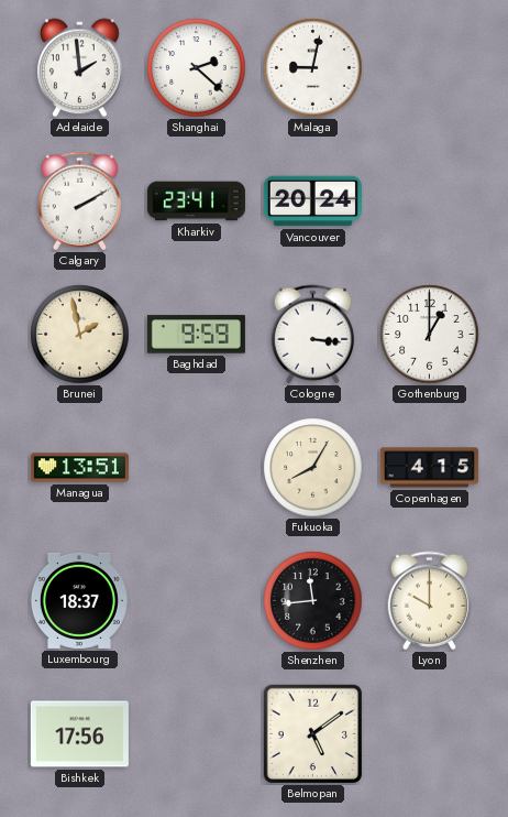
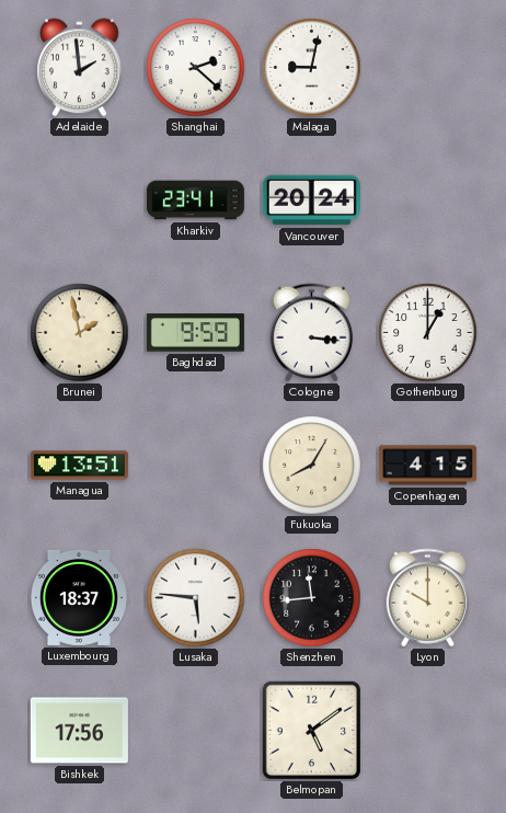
Calgary: 2:10 -> none
Lusaka: none -> 5:46
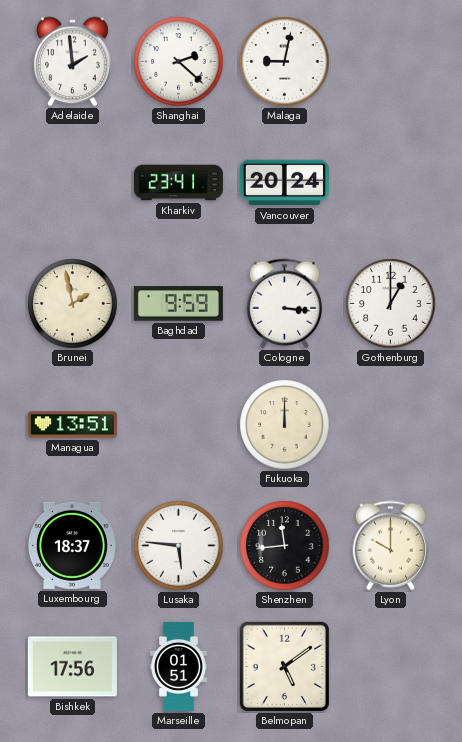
Fukuoka: 8:05 -> 12:00
Copenhagen: 4:15 -> none
Marseille: none -> 01:51
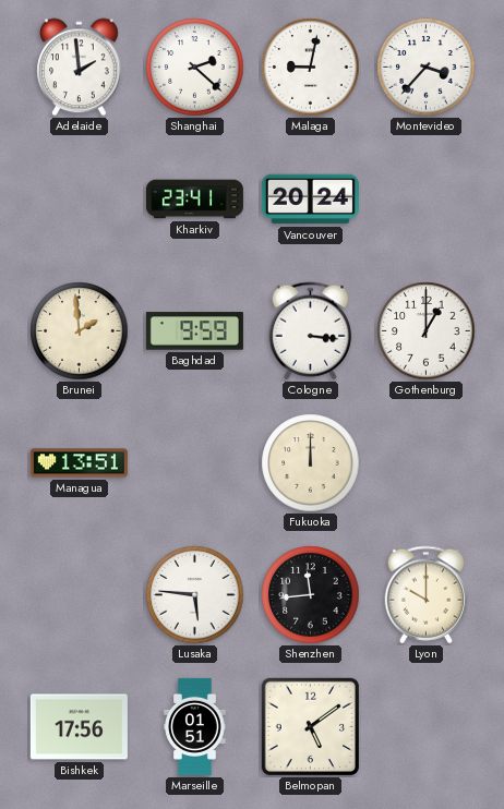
Montevideo: none -> 3:37
Brunei: 1:58 -> 1:59
Luxembourg: 18:37 -> none
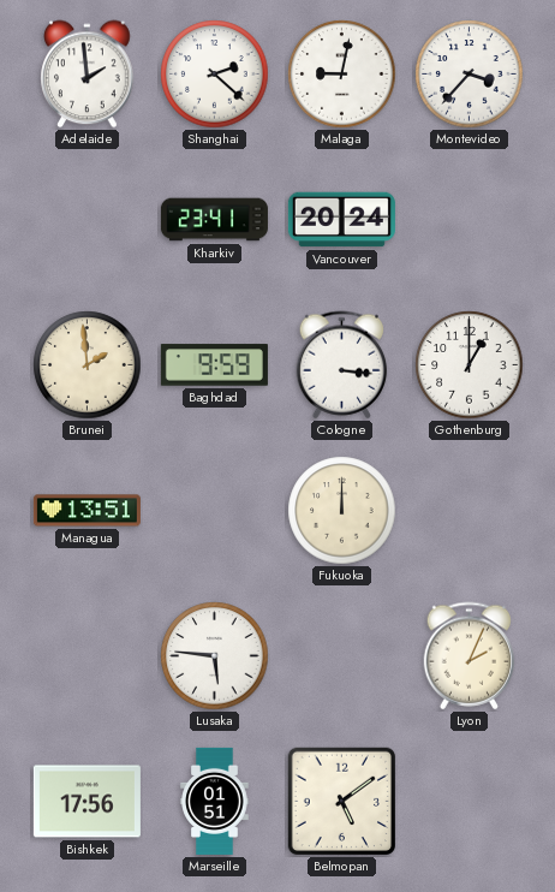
Shenzhen: 11:44 -> none
Lyon: 10:00 -> 2:04
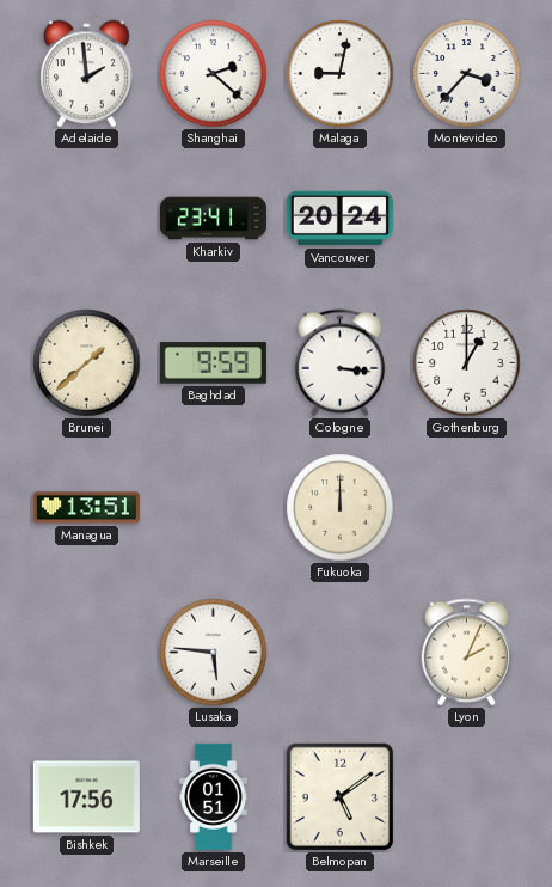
Brunei: 1:59 -> 1:38
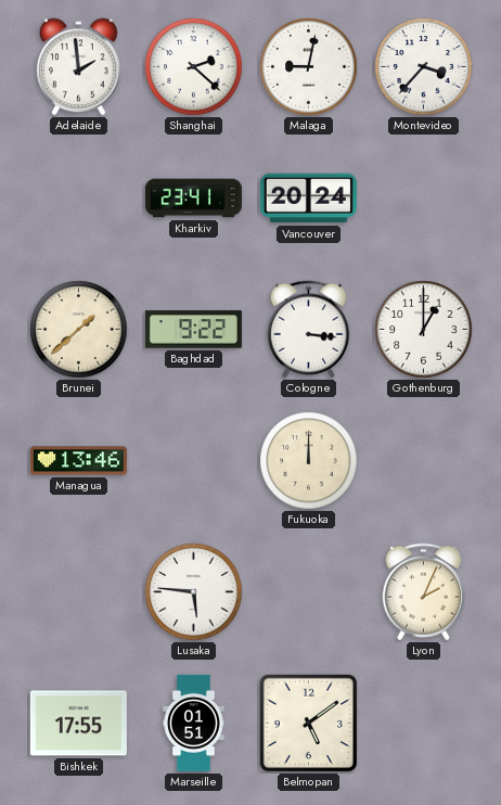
Baghdad: 9:59 -> 9:22
Managua: 13:51 -> 13:46
Bishkek: 17:56 -> 17:55
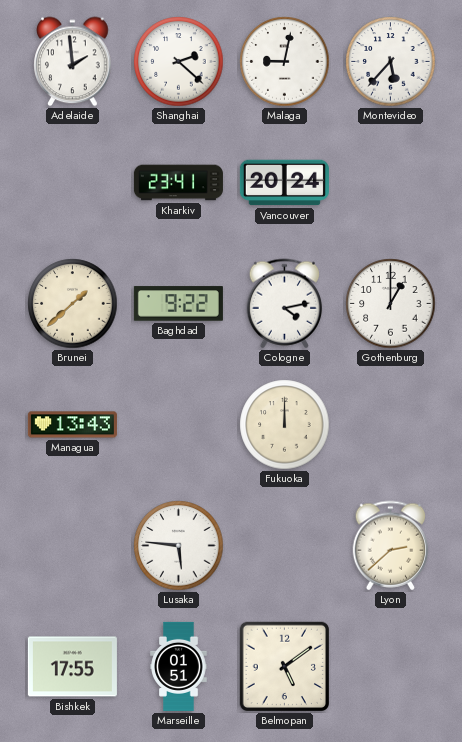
Montevideo: 3:37 -> 5:37
Cologne: 3:16 -> 4:13
Managua: 13:46 -> 13:43
Lyon: 2:04 -> 2:38
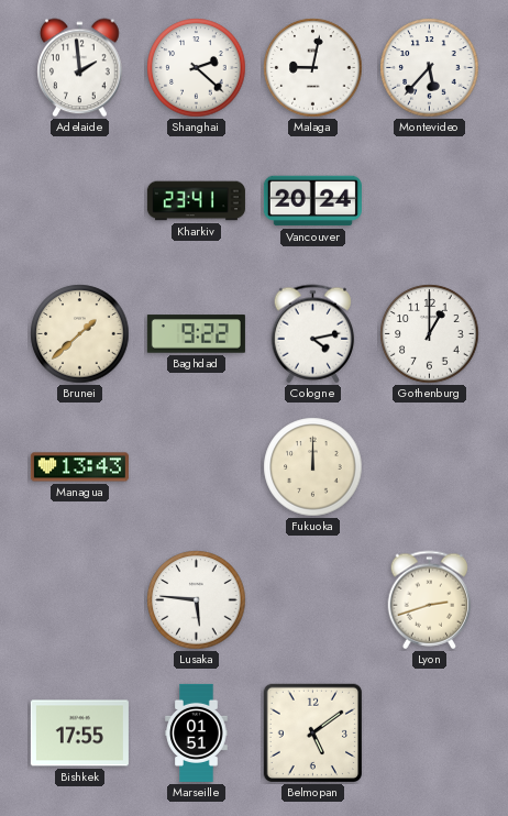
Lyon: 2:38 -> 2:42
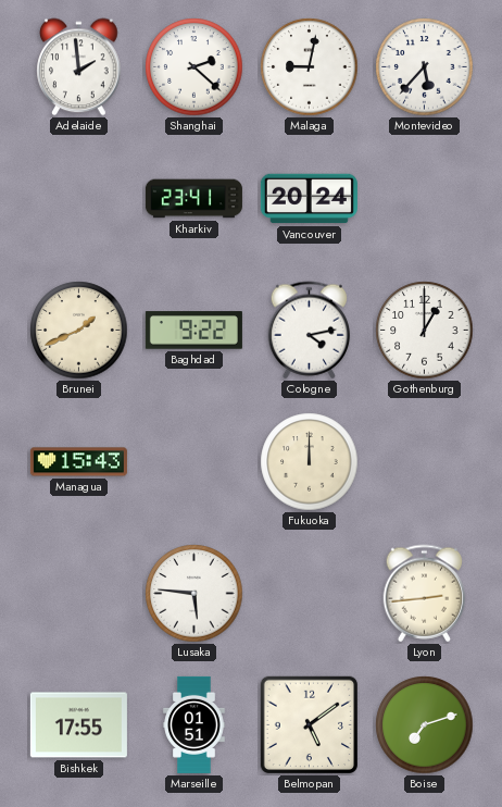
Brunei: 1:38 -> 1:41
Managua: 13:43 -> 15:43
Lyon: 2:42 -> 2:44
Boise: none -> 7:12
